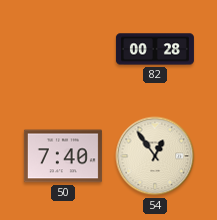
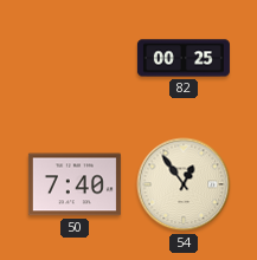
82: 00:28 -> 00:25
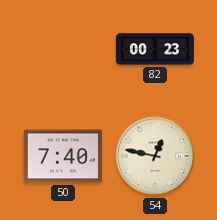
82: 00:25 -> 00:23
54: 12:54 -> 12:47
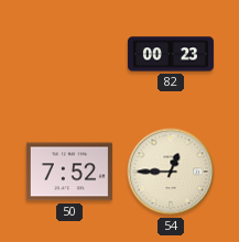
50: 7:40 -> 7:52
54: 12:47 -> 12:45
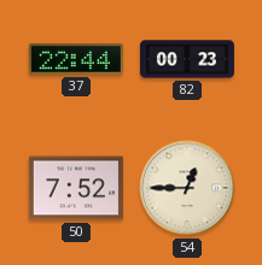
37: none -> 22:44
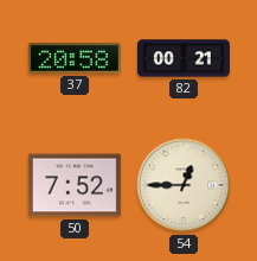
37: 22:44 -> 20:58
82: 00:23 -> 00:21
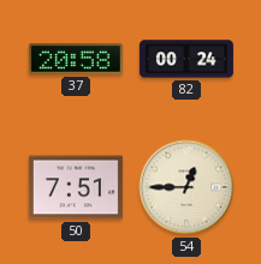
82: 00:21 -> 00:24
50: 7:52 -> 7:51
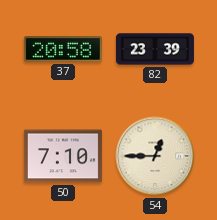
82: 00:24 -> 23:39
50: 7:51 -> 7:10
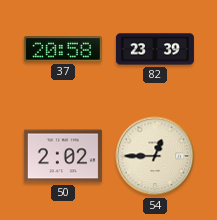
50: 7:10 -> 2:02
